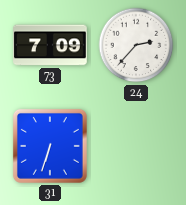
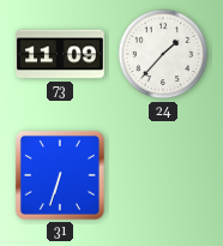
73: 7:09 -> 11:09
24: 2:37 -> 1:37
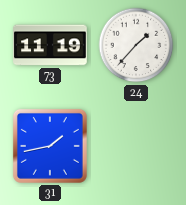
73: 11:09 -> 11:19
31: 6:33 -> 1:43
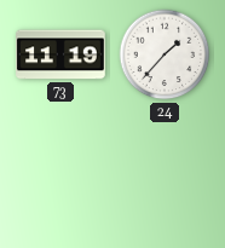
31: 1:43 -> none
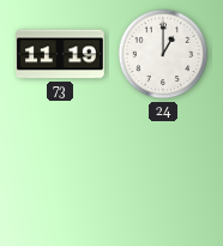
24: 1:37 -> 1:00
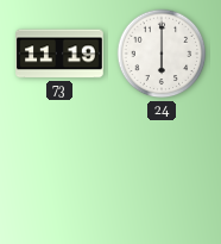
24: 1:00 -> 6:00
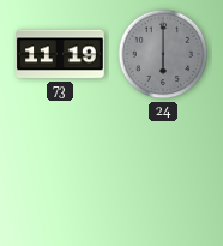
24 dial: white -> grey
